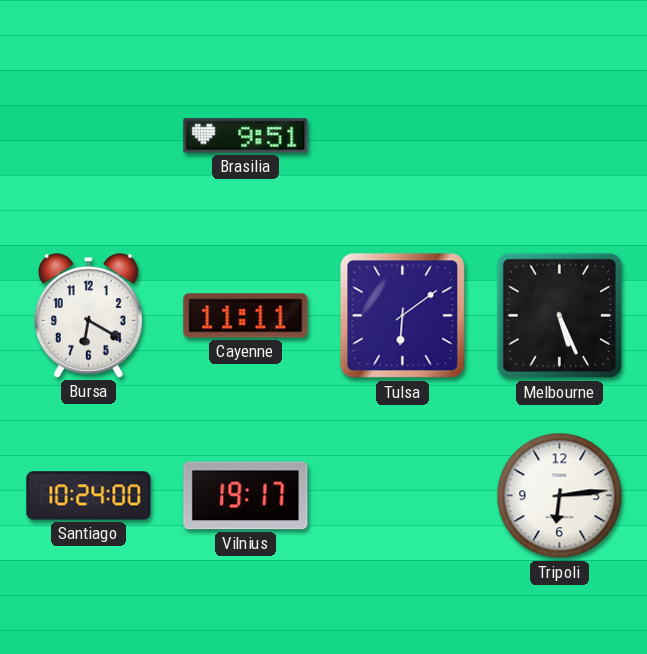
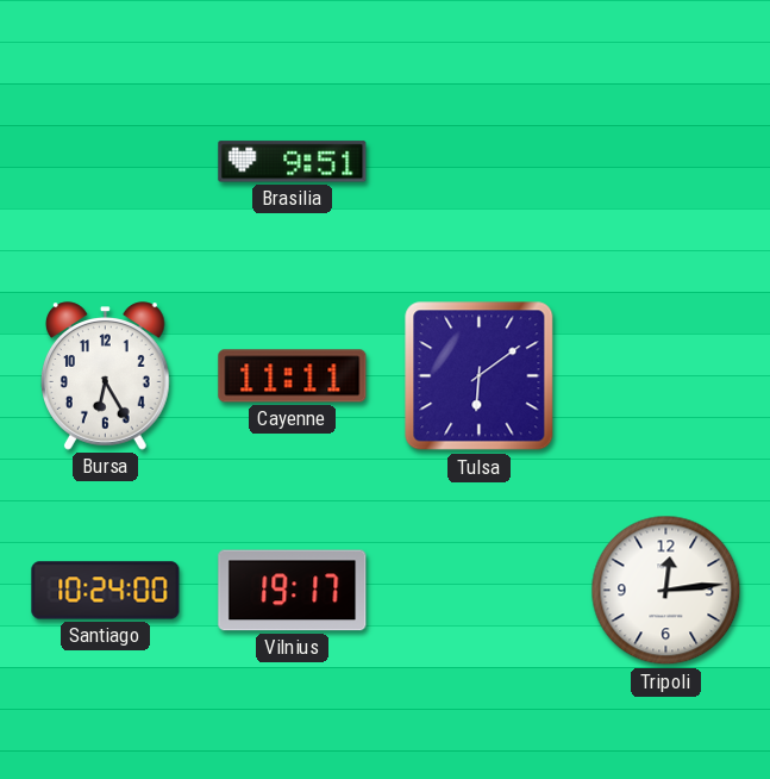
Bursa: 6:20 -> 6:25
Melbourne: 5:26 -> none
Tripoli: 6:14 -> 12:14
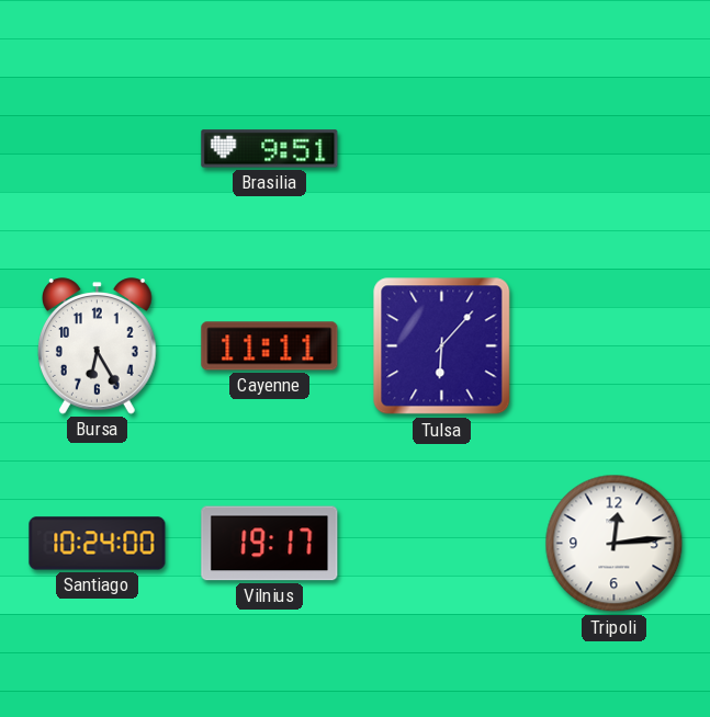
Tulsa: 6:09 -> 6:07
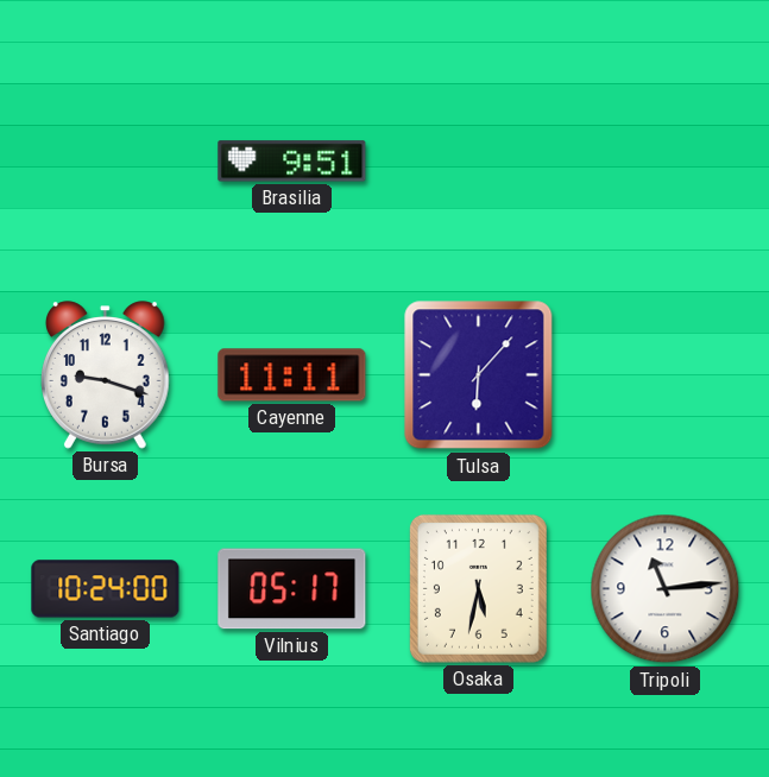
Bursa: 6:25 -> 9:18
Vilnius: 19:17 -> 05:17
Osaka: none -> 5:32
Tripoli: 12:14 -> 11:14
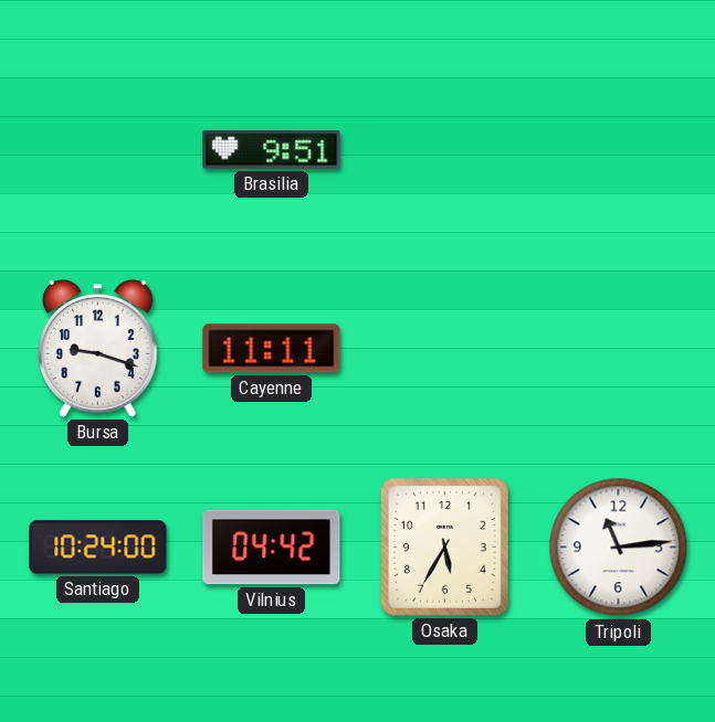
Tulsa: 6:07 -> none
Vilnius: 05:17 -> 04:42
Osaka: 5:32 -> 5:35
